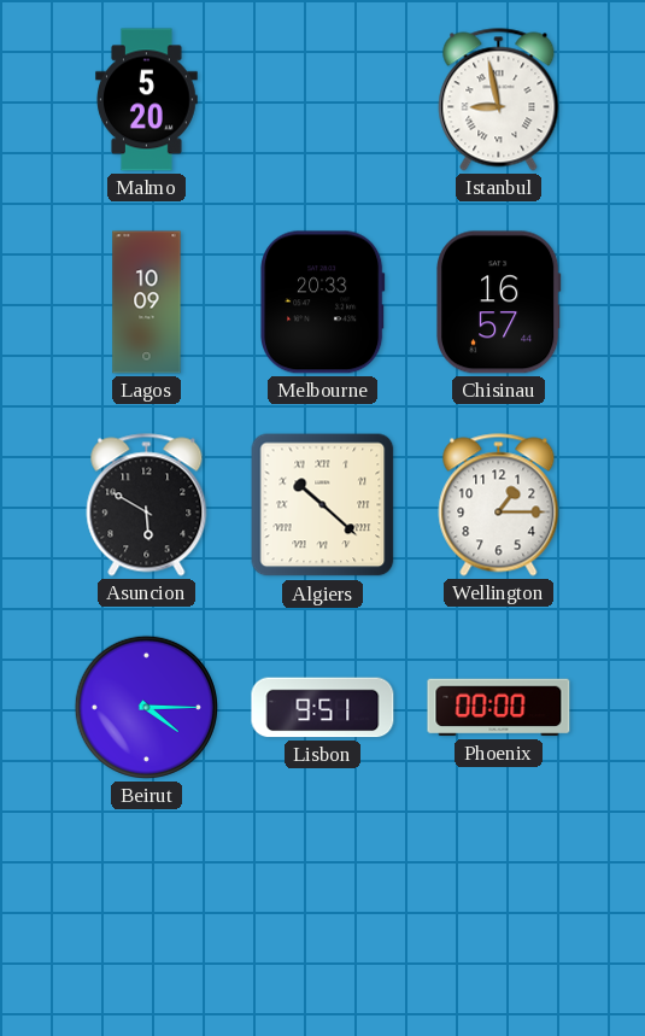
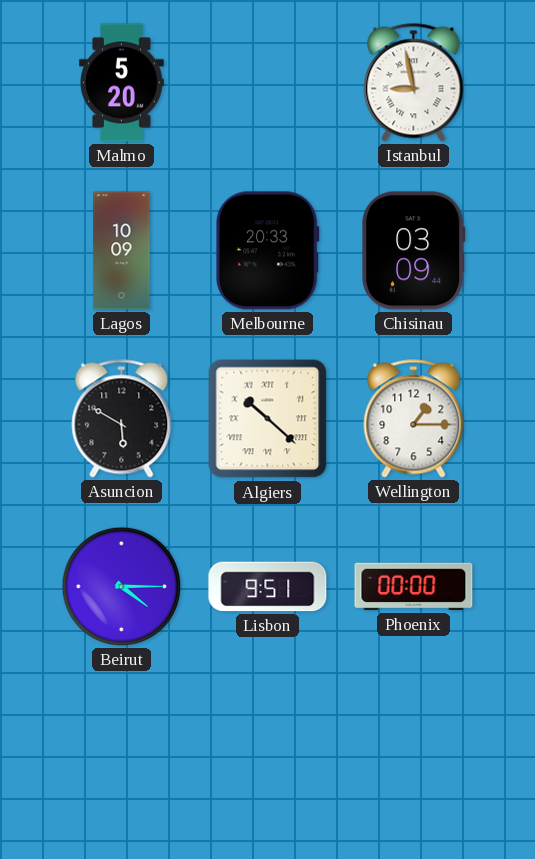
Chisinau: 16:57 -> 03:09
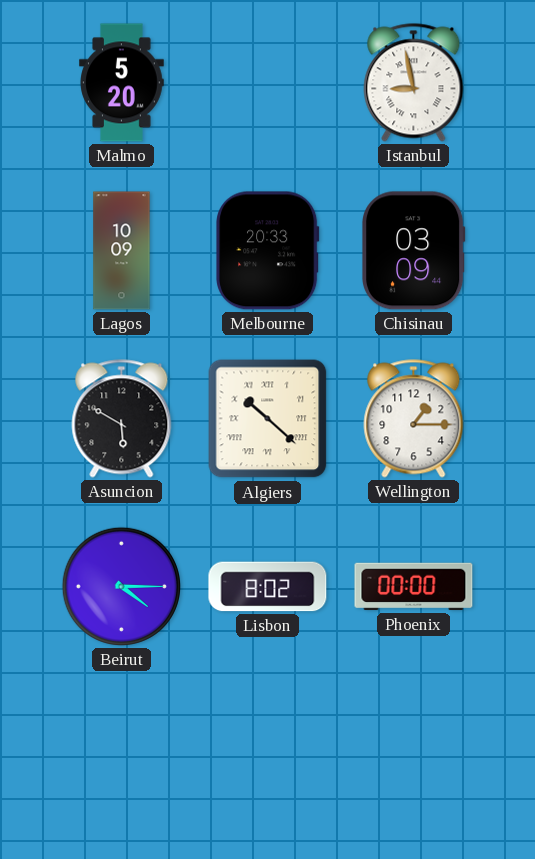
Lisbon: 9:51 -> 8:02
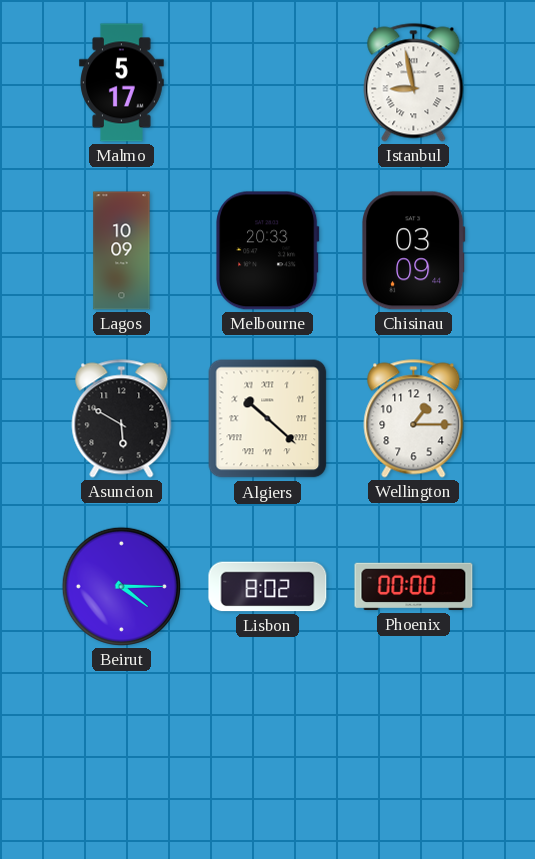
Malmo: 5:20 -> 5:17
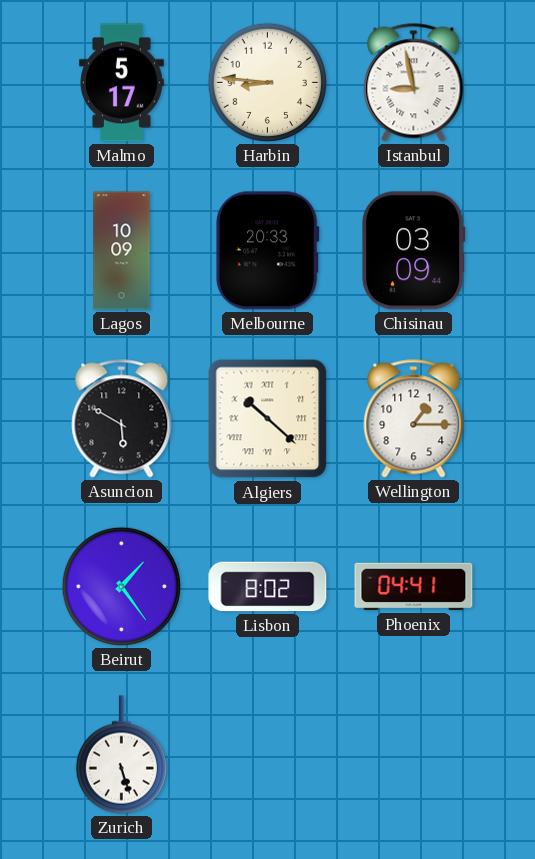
Harbin: none -> 8:46
Beirut: 4:15 -> 1:24
Phoenix: 00:00 -> 04:41
Zurich: none -> 5:27
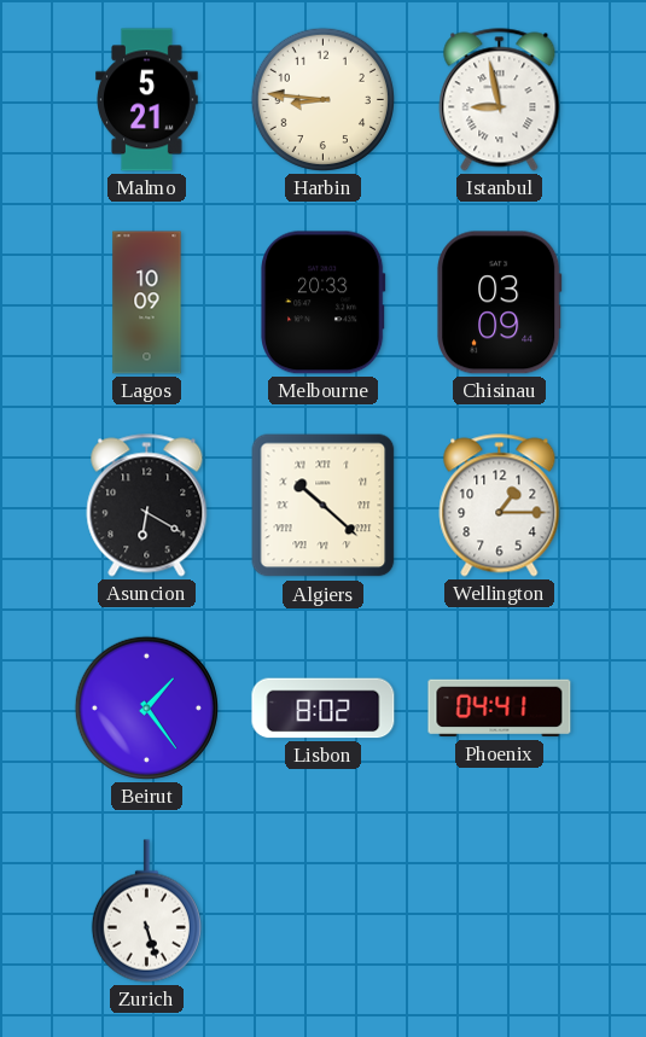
Malmo: 5:17 -> 5:21
Asuncion: 5:50 -> 6:20
